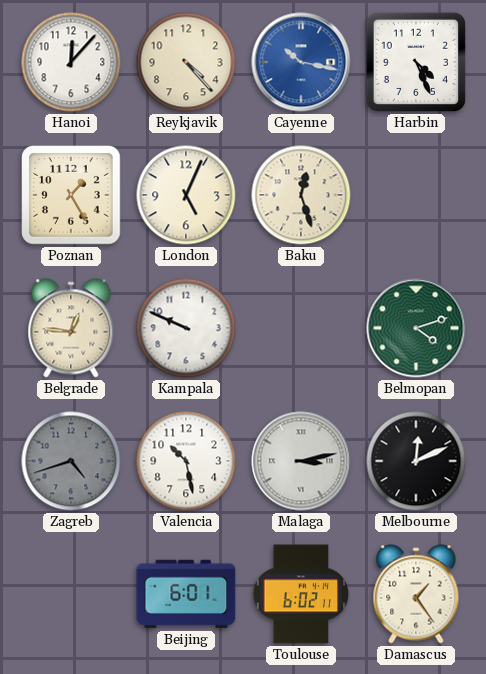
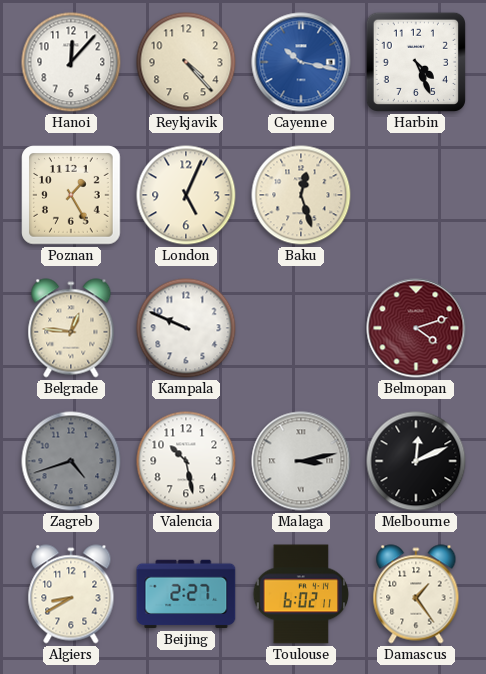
Belmopan dial: green -> burgundy
Algiers: none -> 8:40
Beijing: 6:01 -> 2:27
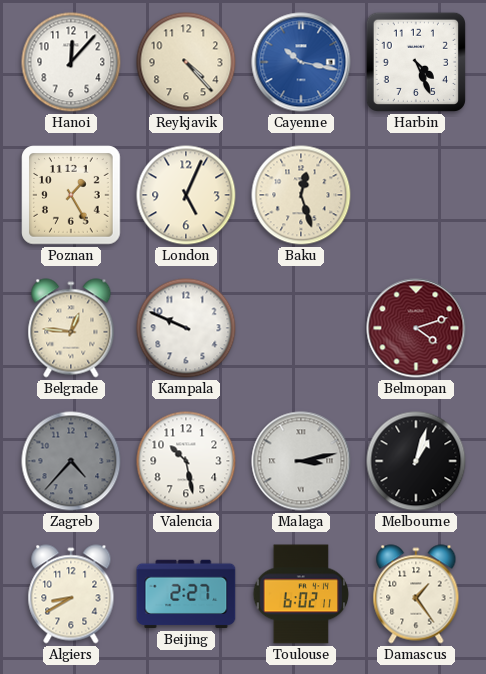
Zagreb: 4:42 -> 4:37
Melbourne: 12:11 -> 1:03
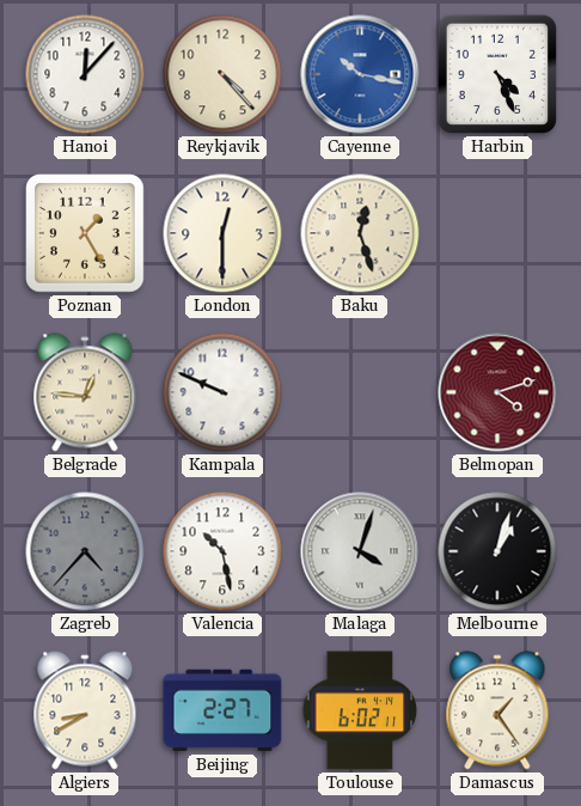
London: 5:04 -> 12:30
Malaga: 3:13 -> 4:03
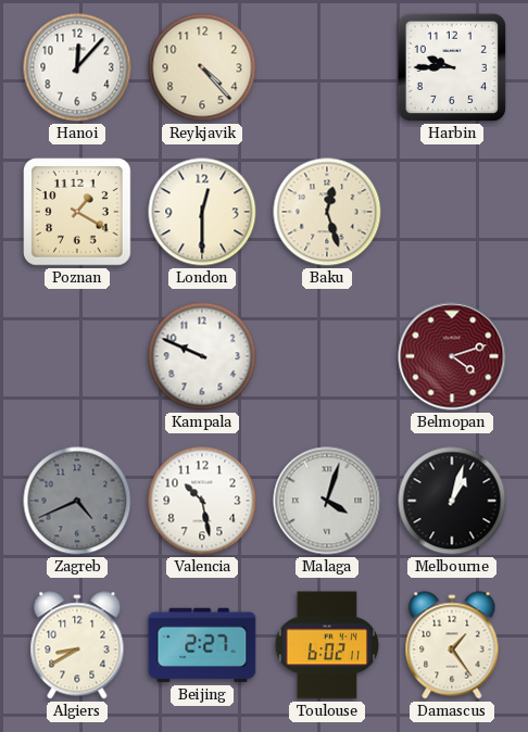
Cayenne: 10:17 -> none
Harbin: 4:26 -> 9:45
Poznan: 1:25 -> 1:20
Belgrade: 12:46 -> none
Zagreb: 4:37 -> 4:41
